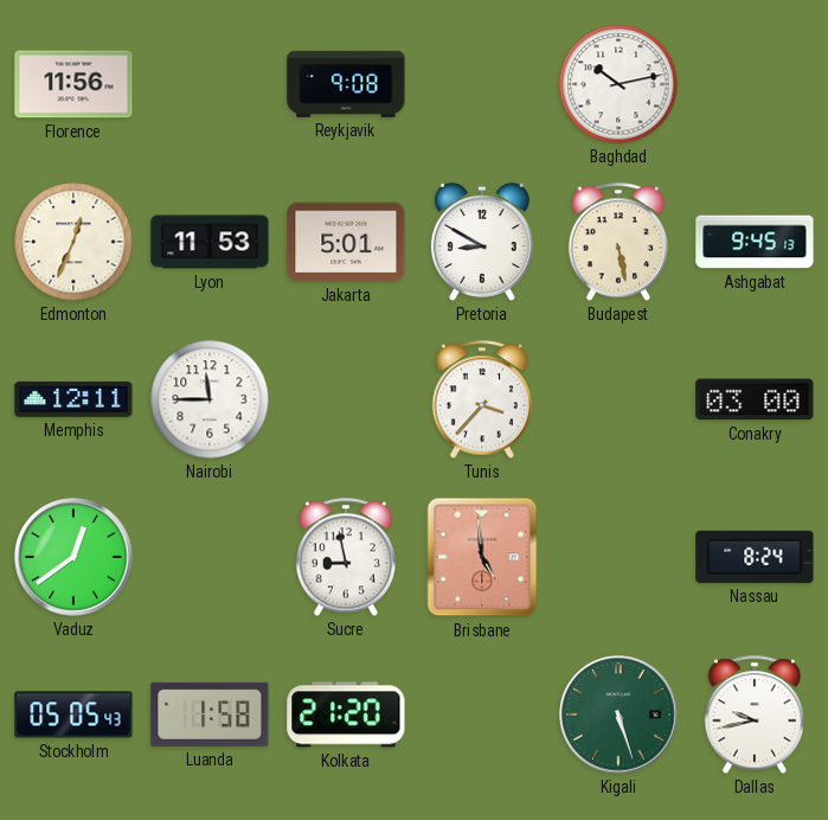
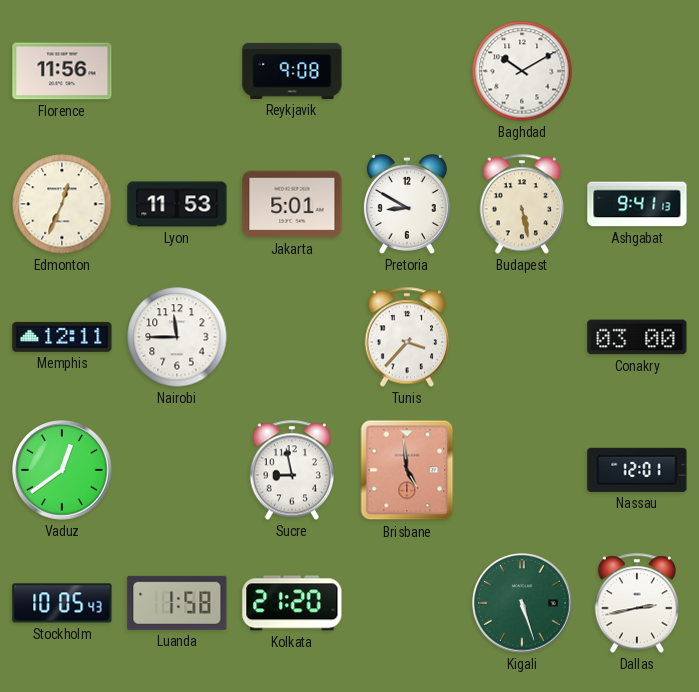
Baghdad: 10:13 -> 10:10
Ashgabat: 9:45 -> 9:41
Nassau: 8:24 -> 12:01
Stockholm: 05:05 -> 10:05
Dallas: 9:43 -> 2:43
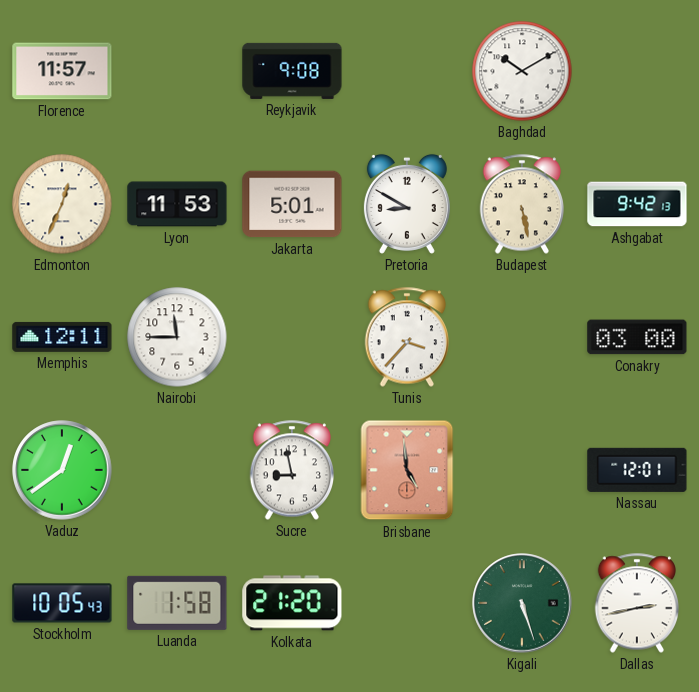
Florence: 11:56 -> 11:57
Ashgabat: 9:41 -> 9:42
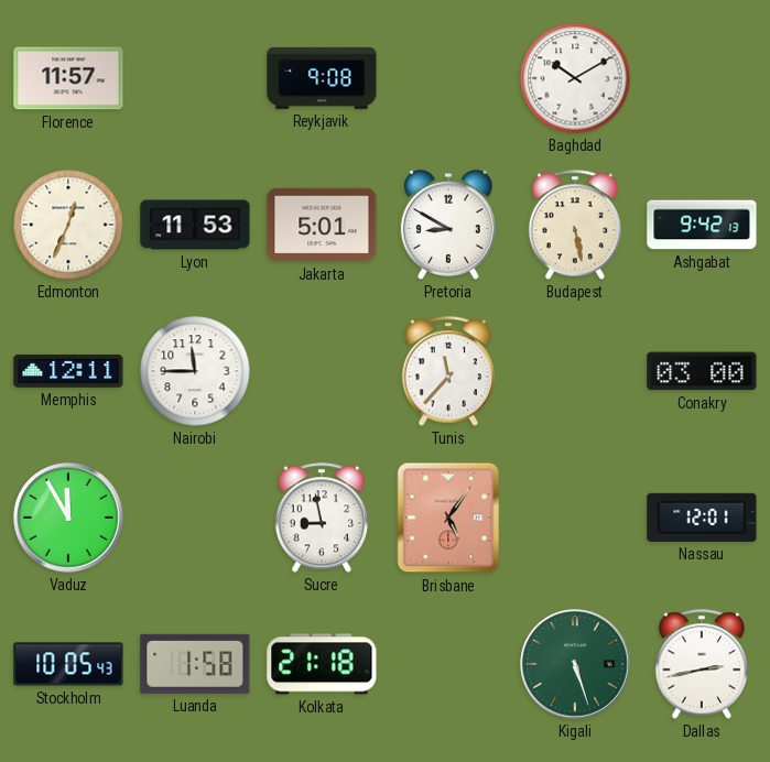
Tunis: 3:37 -> 11:37
Vaduz: 12:39 -> 11:55
Brisbane: 4:59 -> 5:06
Kolkata: 21:20 -> 21:18
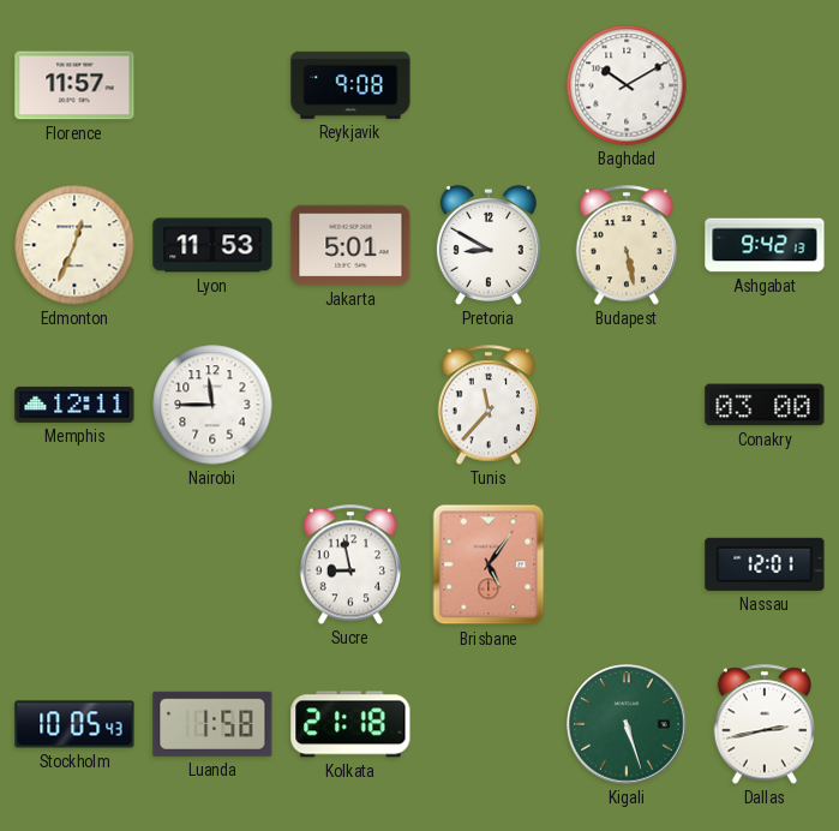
Vaduz: 11:55 -> none
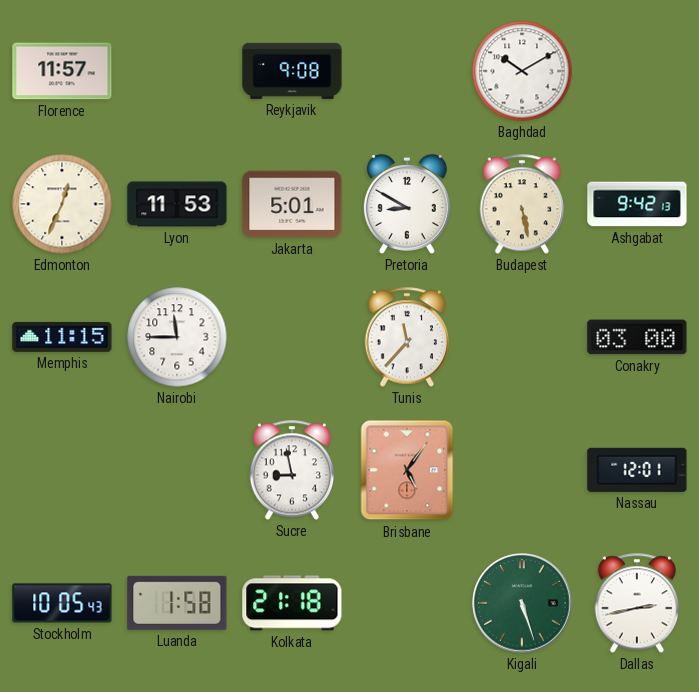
Memphis: 12:11 -> 11:15
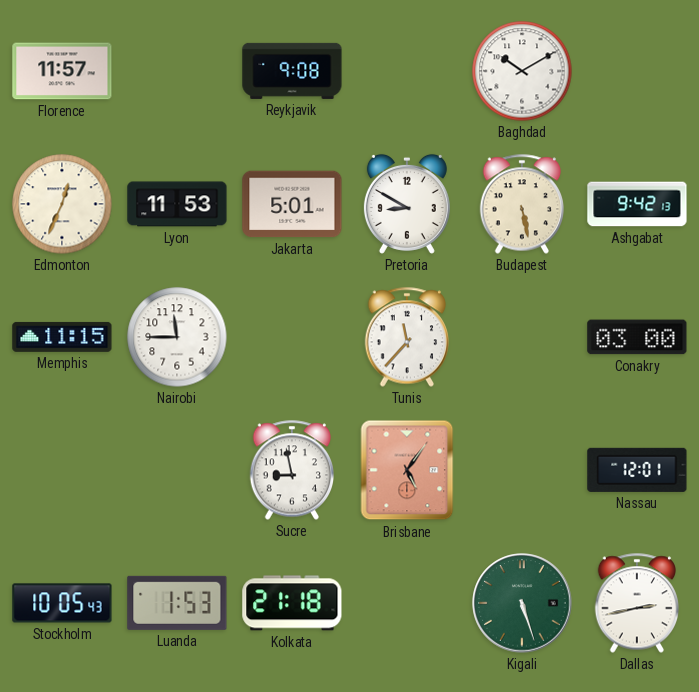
Luanda: 1:58 -> 1:53
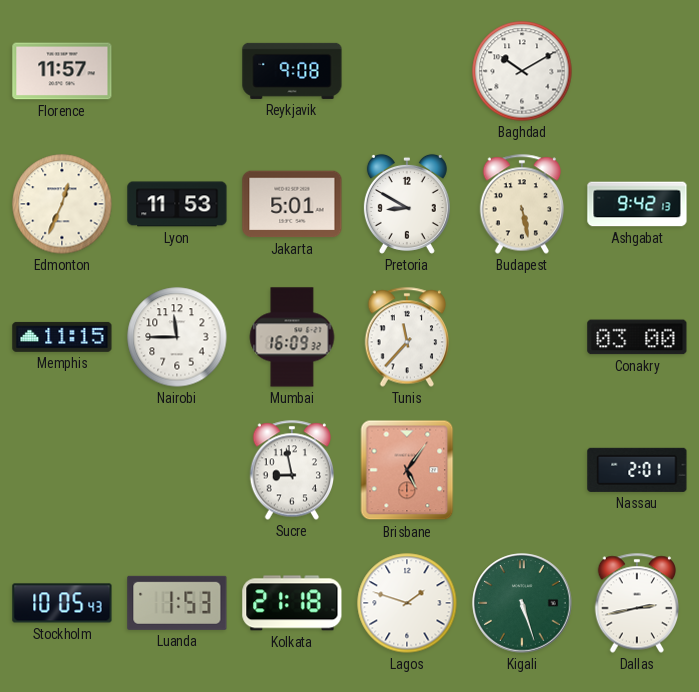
Mumbai: none -> 16:09
Nassau: 12:01 -> 2:01
Lagos: none -> 1:48
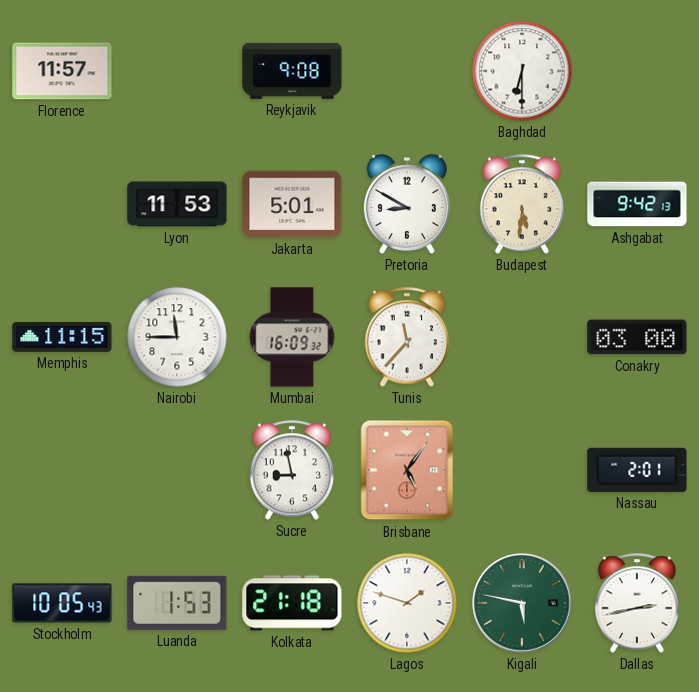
Baghdad: 10:10 -> 6:30
Edmonton: 12:34 -> none
Budapest: 5:28 -> 5:31
Kigali: 5:27 -> 5:47
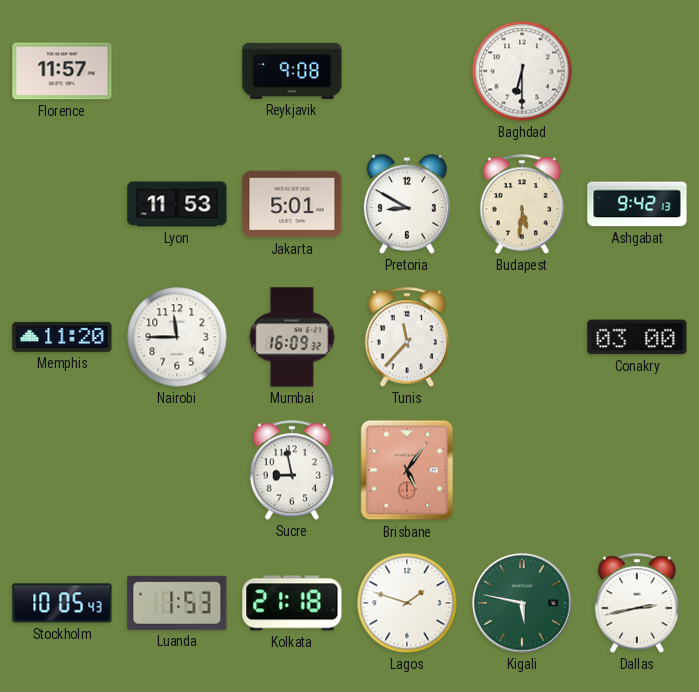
Memphis: 11:15 -> 11:20
Nassau: 2:01 -> none
